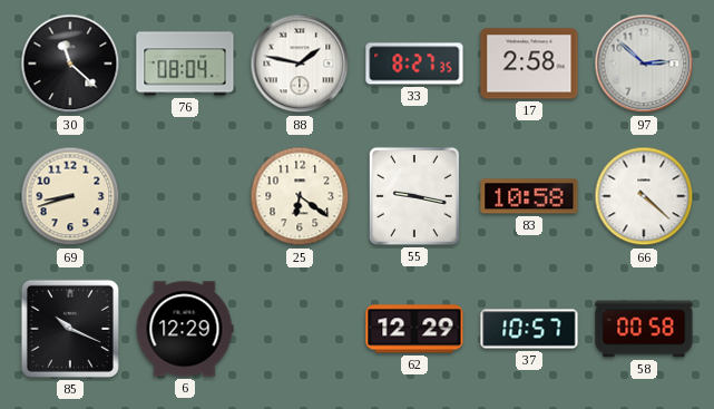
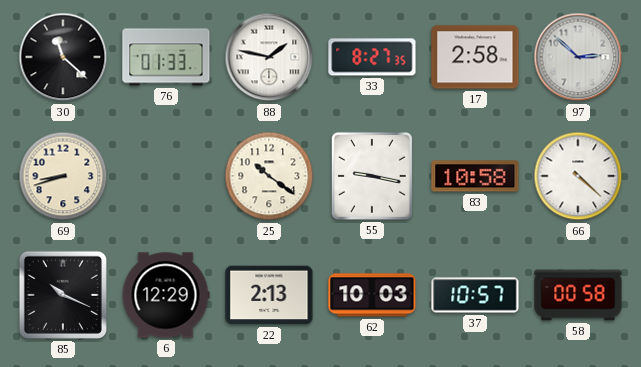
76: 08:04 -> 01:33
25: 6:21 -> 10:21
22: none -> 2:13
62: 12:29 -> 10:03
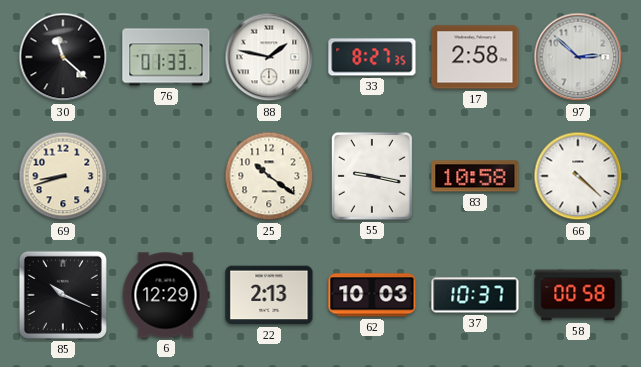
37: 10:57 -> 10:37
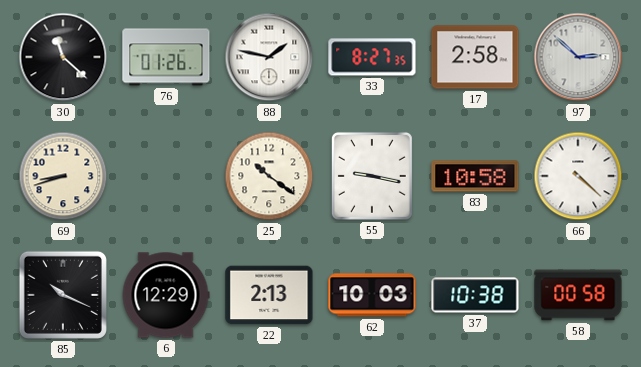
76: 01:33 -> 01:26
37: 10:37 -> 10:38
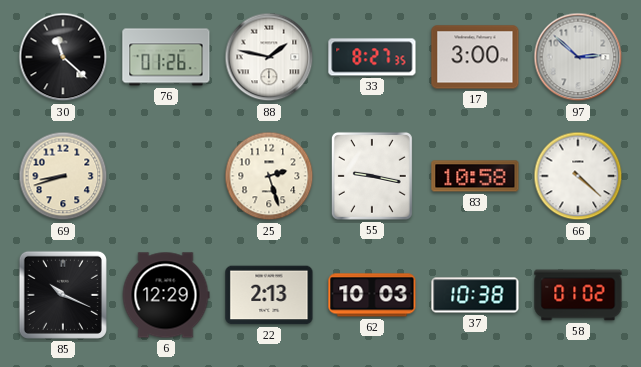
17: 2:58 -> 3:00
25: 10:21 -> 2:27
58: 00:58 -> 01:02
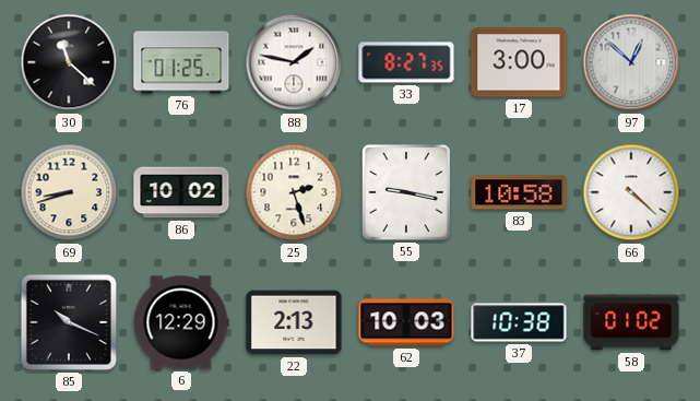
76: 01:26 -> 01:25
97: 2:52 -> 12:52
86: none -> 10:02
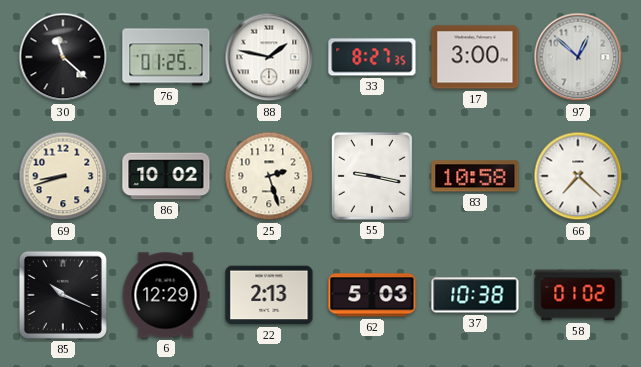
66: 4:22 -> 7:22
62: 10:03 -> 5:03
